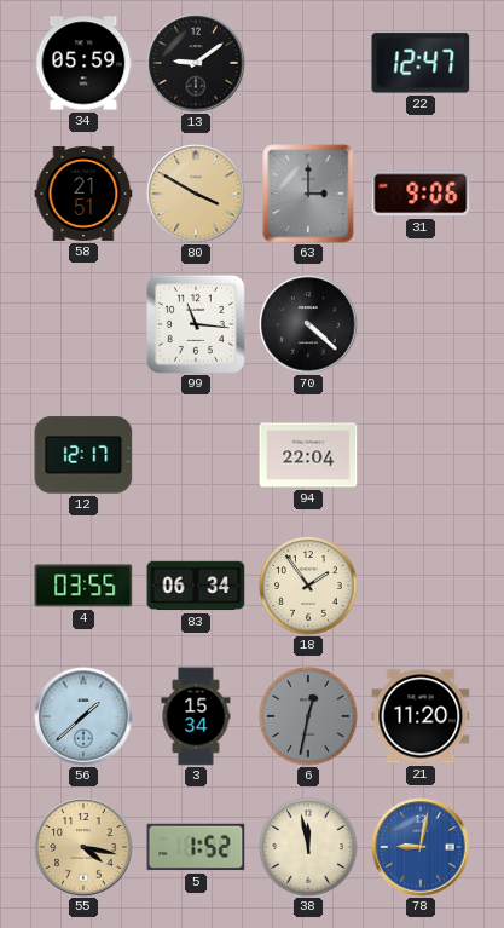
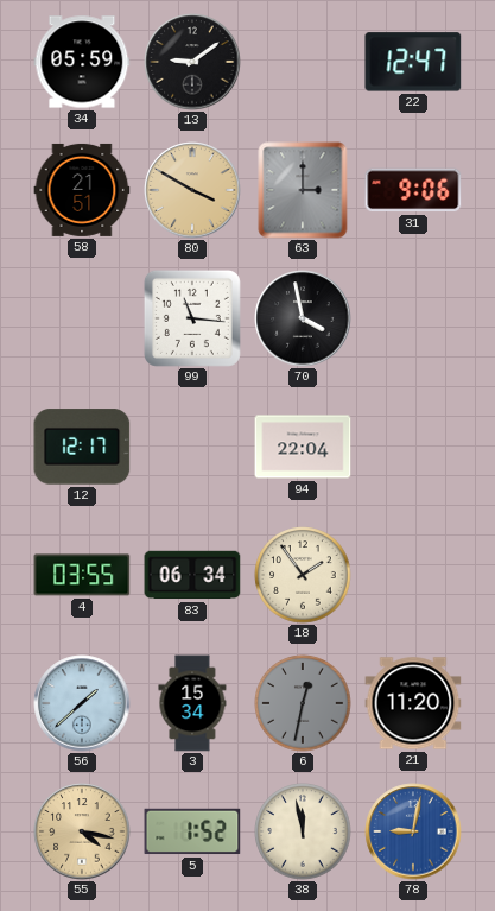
70: 4:22 -> 3:58
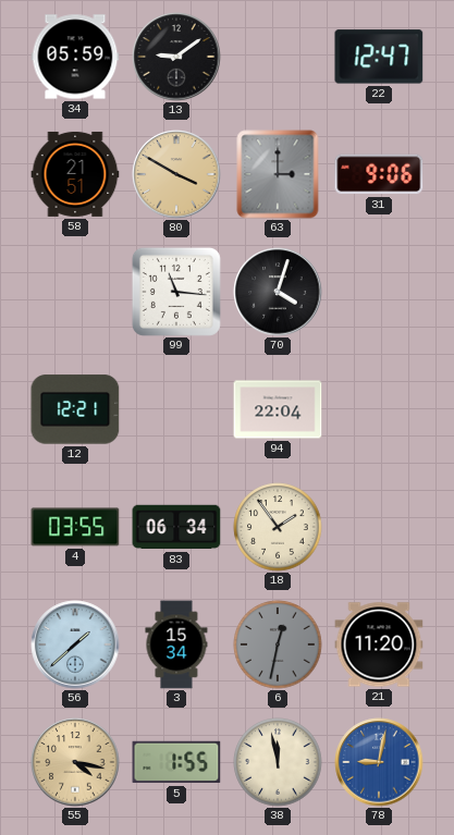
70: 3:58 -> 4:03
12: 12:17 -> 12:21
5: 1:52 -> 1:55
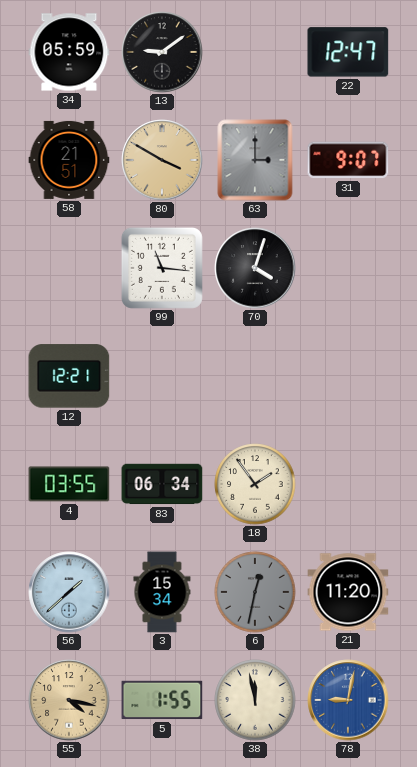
31: 9:06 -> 9:07
94: 22:04 -> none
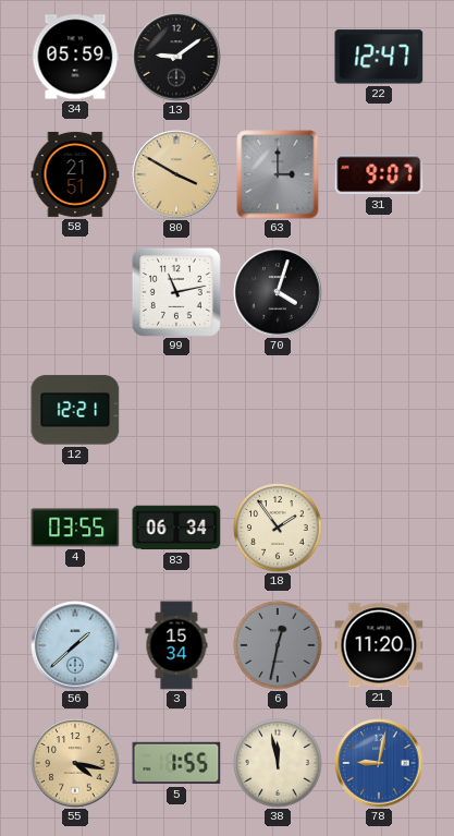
99: 11:16 -> 11:13
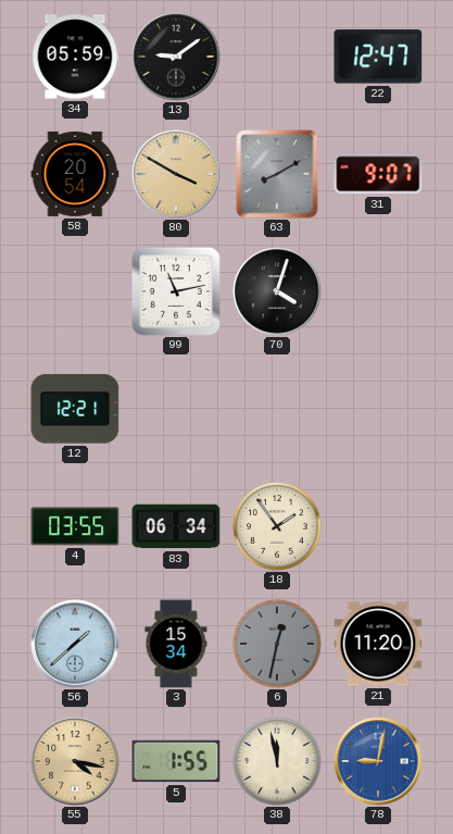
58: 21:51 -> 20:54
63: 3:00 -> 8:10
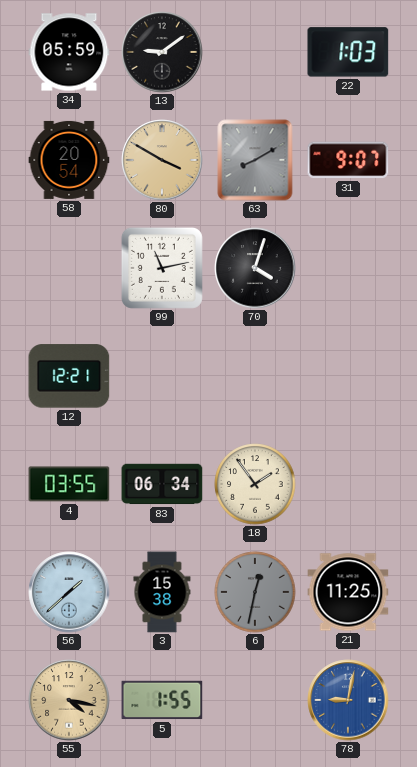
22: 12:47 -> 1:03
3: 15:34 -> 15:38
21: 11:20 -> 11:25
38: 11:58 -> none
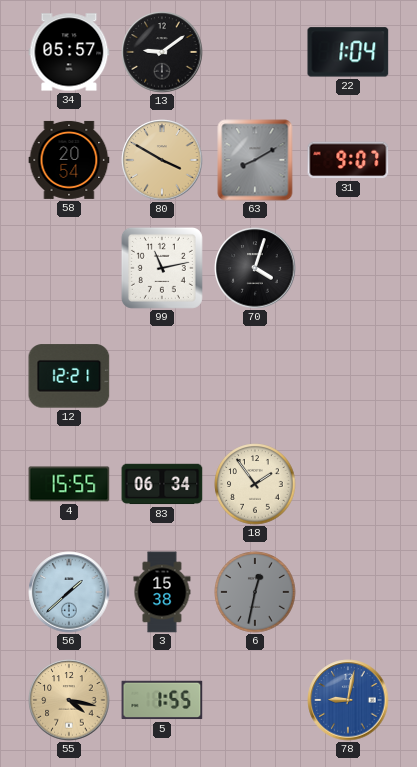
34: 05:59 -> 05:57
22: 1:03 -> 1:04
4: 03:55 -> 15:55
21: 11:25 -> none
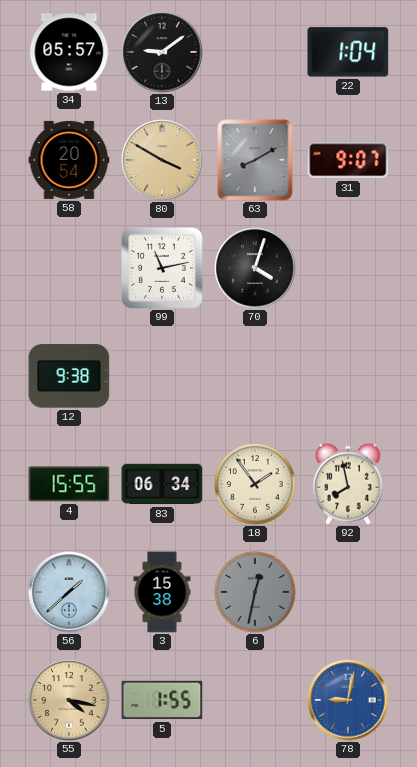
12: 12:21 -> 9:38
92: none -> 7:58
